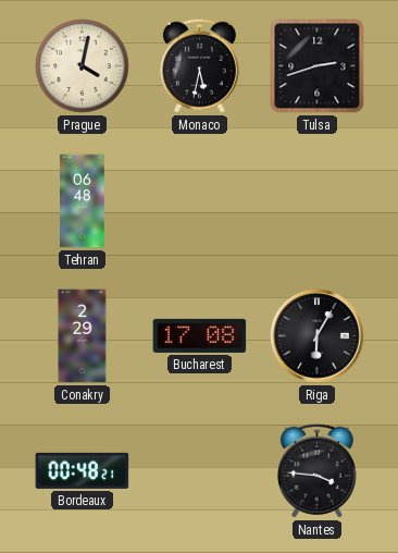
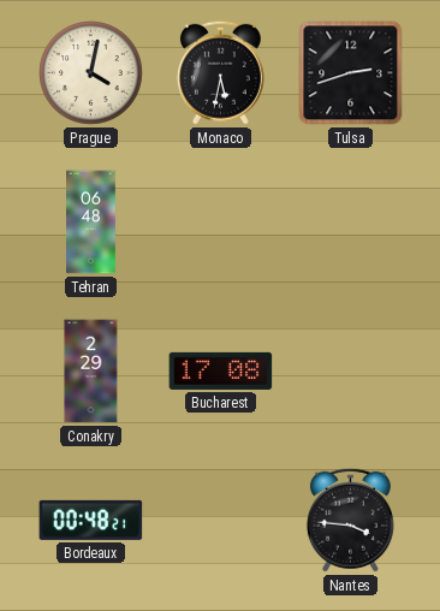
Riga: 6:05 -> none
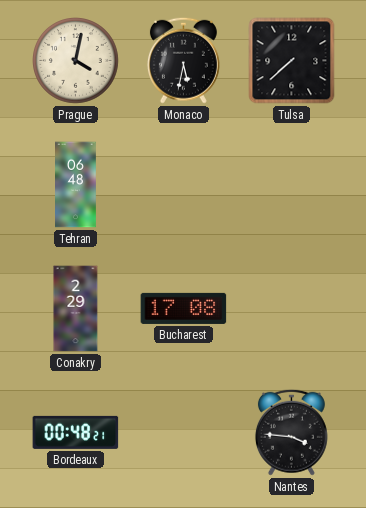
Tulsa: 2:42 -> 7:38
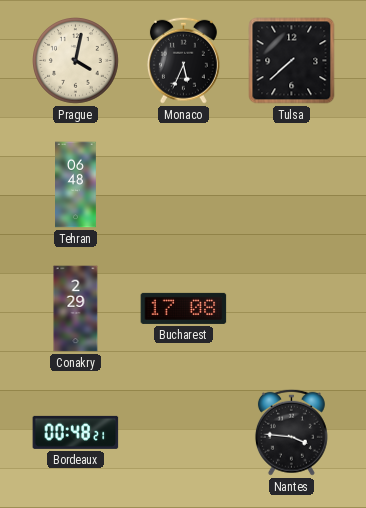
Monaco: 5:32 -> 5:34
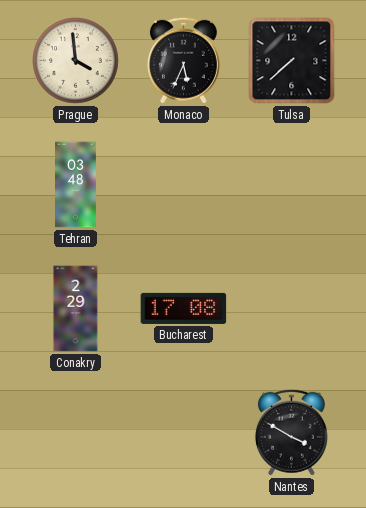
Prague: 4:02 -> 3:59
Tehran: 06:48 -> 03:48
Bordeaux: 00:48 -> none
Nantes: 3:46 -> 3:50
